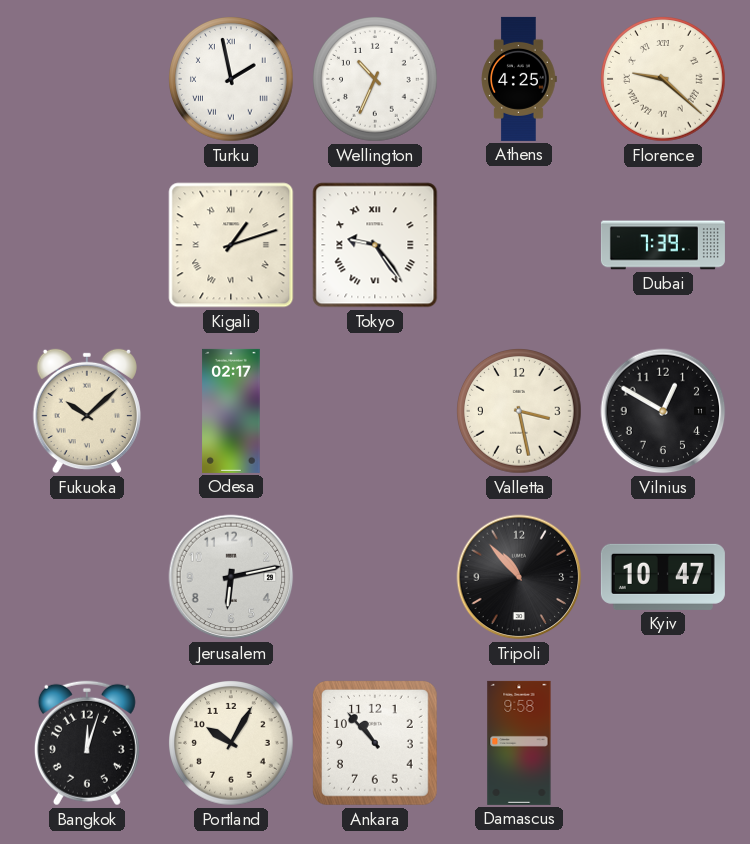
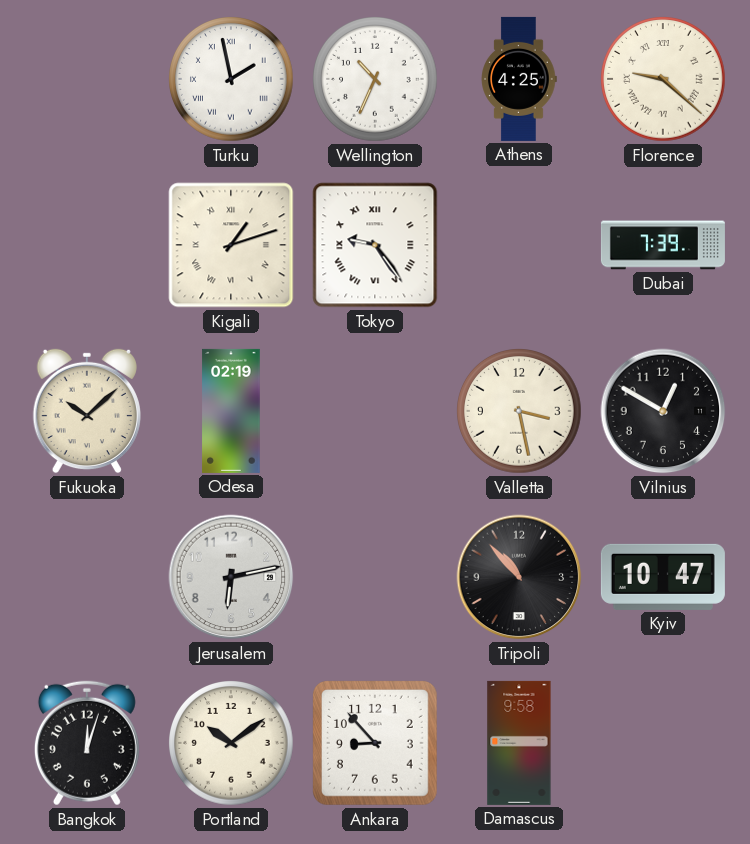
Odesa: 02:17 -> 02:19
Portland: 10:05 -> 10:09
Ankara: 10:53 -> 8:53
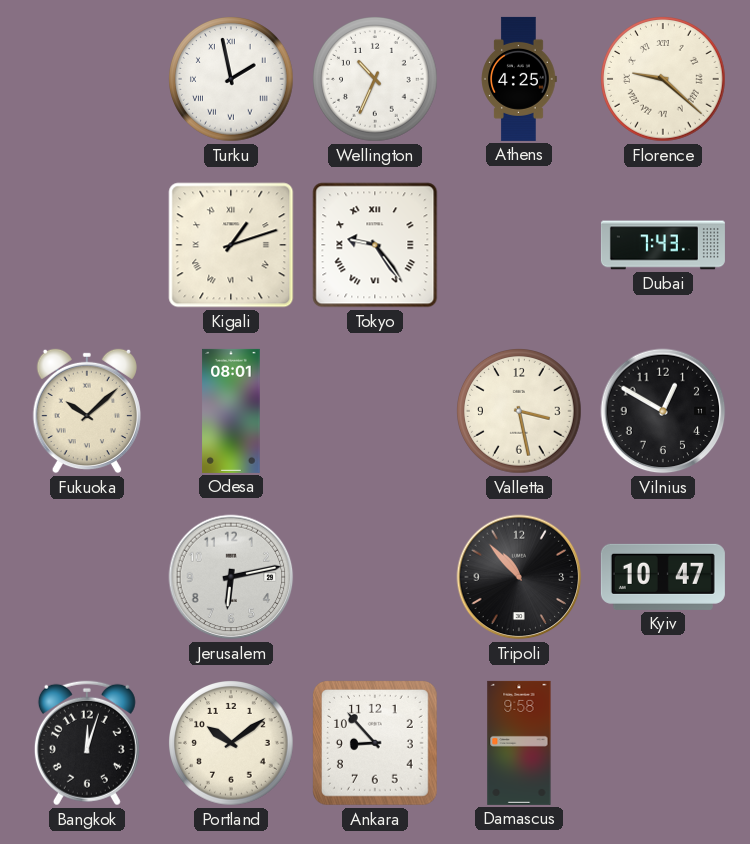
Dubai: 7:39 -> 7:43
Odesa: 02:19 -> 08:01
